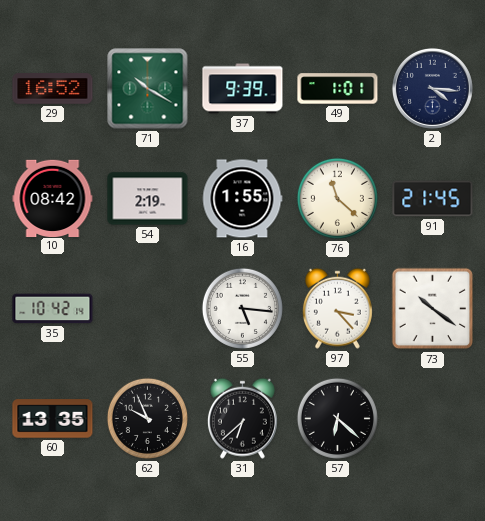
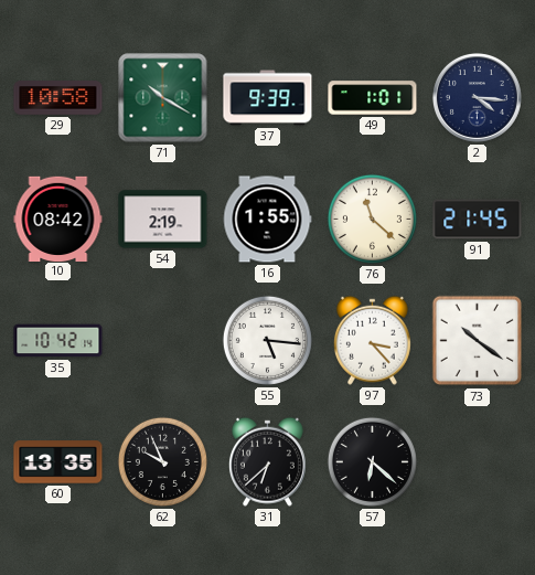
29: 16:52 -> 10:58
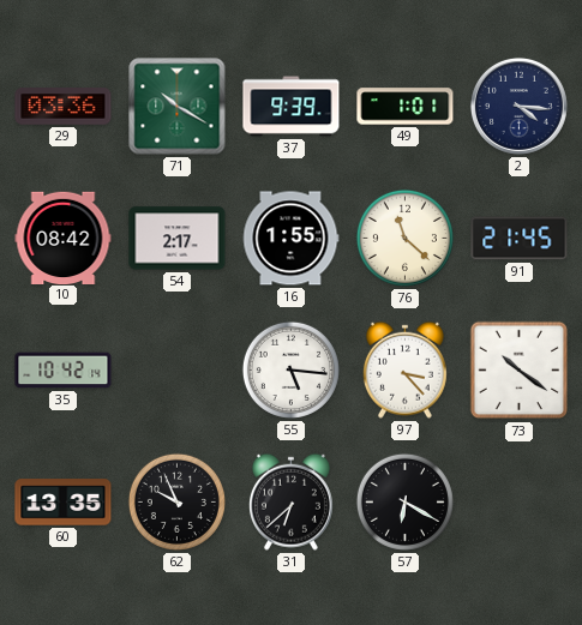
29: 10:58 -> 03:36
54: 2:19 -> 2:17
57: 6:22 -> 6:20
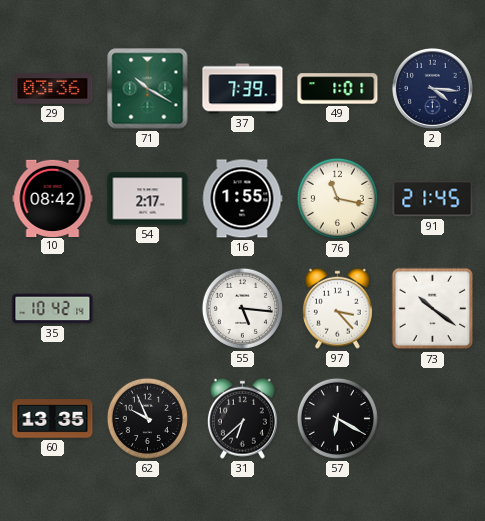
37: 9:39 -> 7:39
76: 11:22 -> 11:17
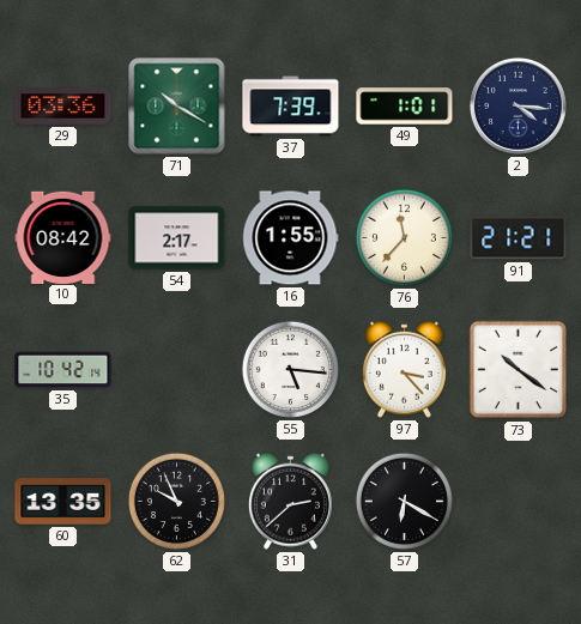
76: 11:17 -> 11:37
91: 21:45 -> 21:21
31: 6:38 -> 2:38
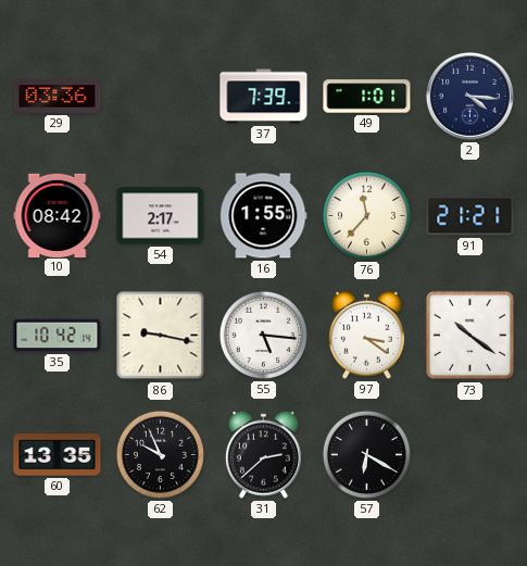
71: 10:20 -> none
86: none -> 9:17
97: 3:23 -> 3:21
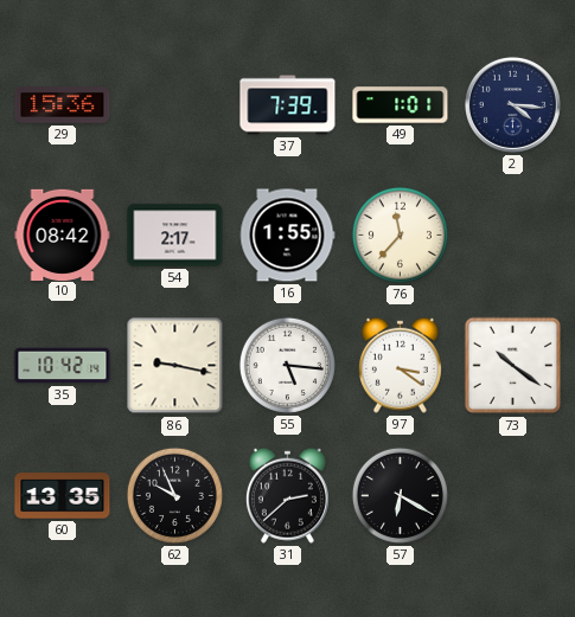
29: 03:36 -> 15:36
91: 21:21 -> none
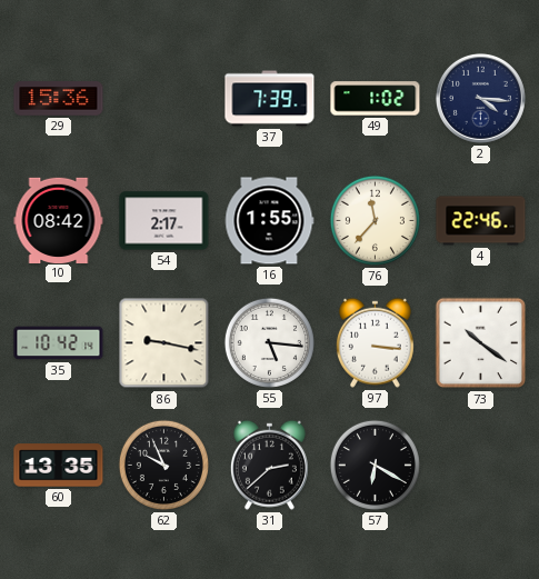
49: 1:01 -> 1:02
4: none -> 22:46
97: 3:21 -> 3:16
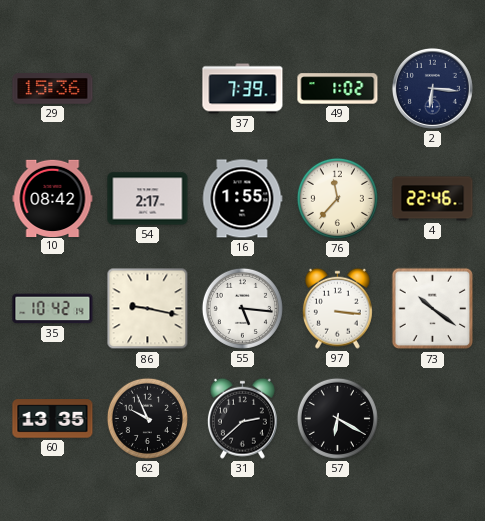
2: 4:16 -> 6:16
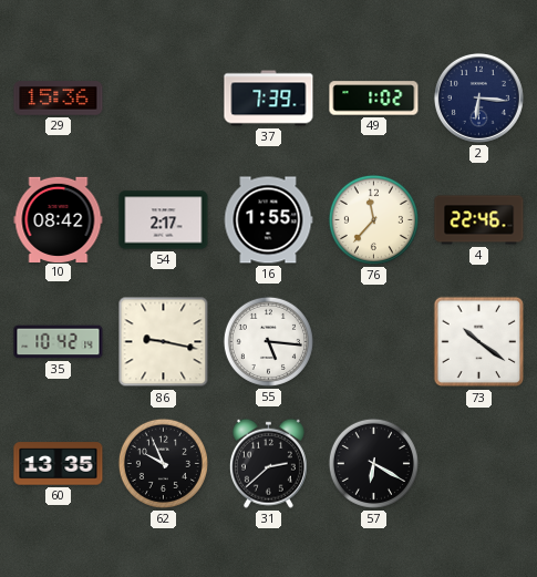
97: 3:16 -> none
